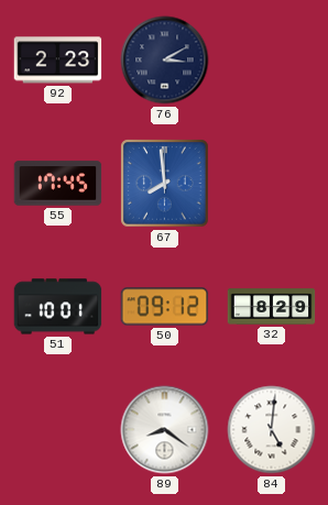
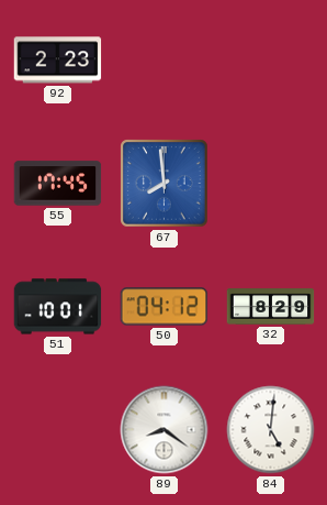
76: 3:10 -> none
50: 09:12 -> 04:12
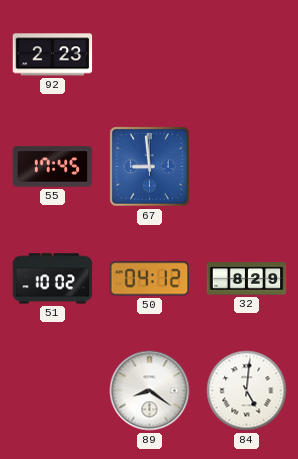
67: 7:59 -> 8:59
51: 10:01 -> 10:02
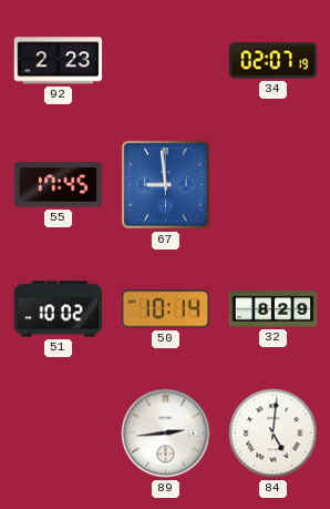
34: none -> 02:07
50: 04:12 -> 10:14
89: 8:21 -> 2:44
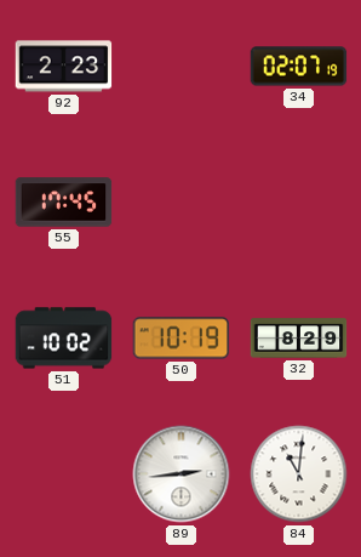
67: 8:59 -> none
50: 10:14 -> 10:19
84: 5:01 -> 11:01
